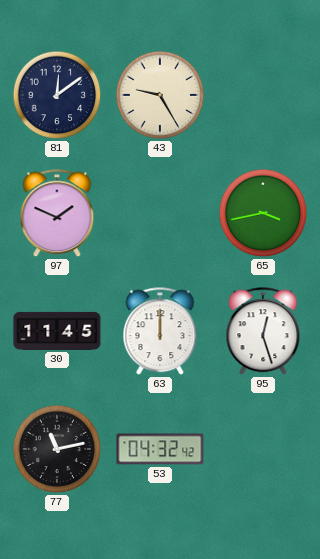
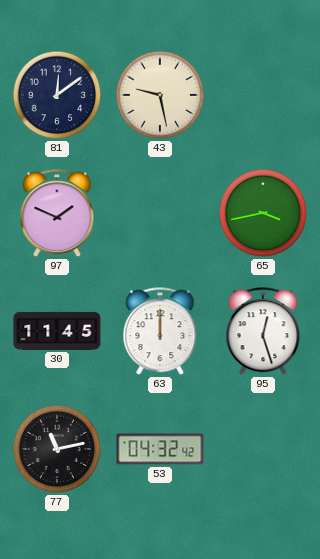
43: 9:25 -> 9:28
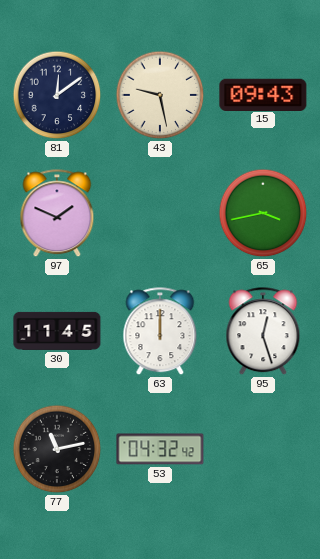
15: none -> 09:43
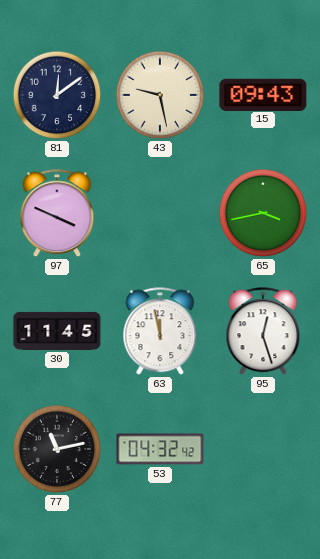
97: 1:49 -> 3:49
63: 12:00 -> 11:58
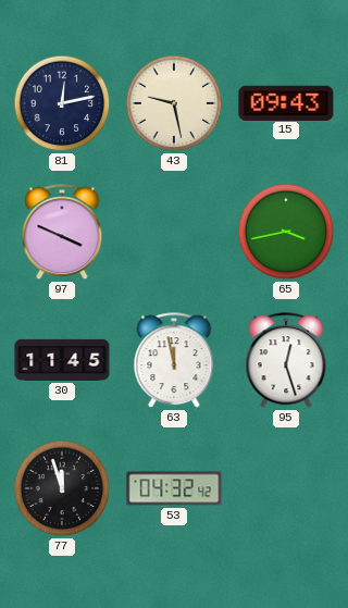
81: 12:09 -> 12:13
77: 11:13 -> 11:57
